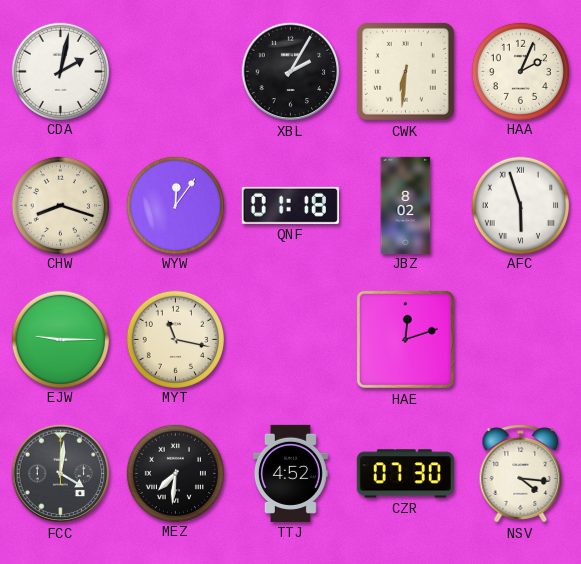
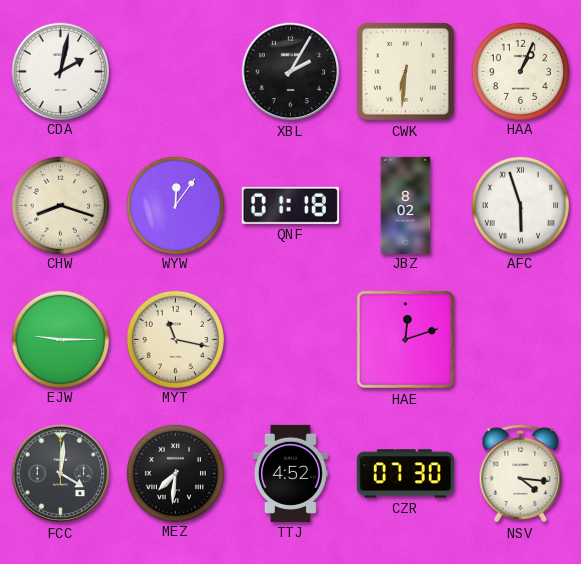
HAA: 2:04 -> 1:04
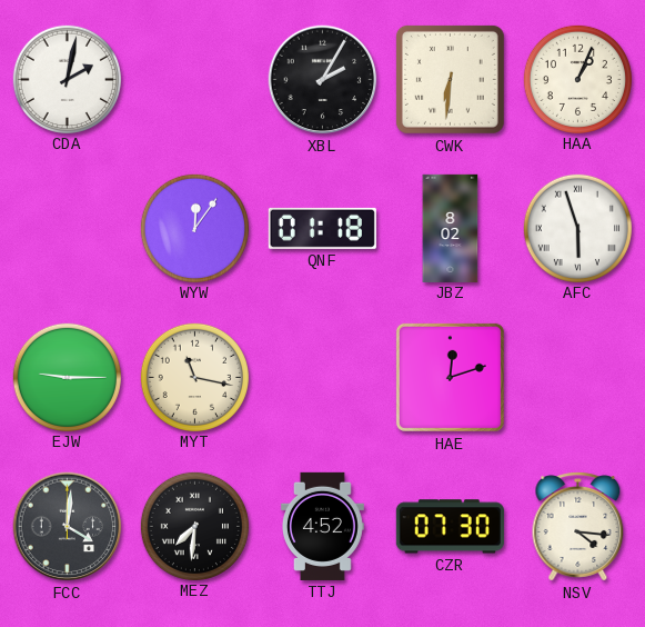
CHW: 8:18 -> none
